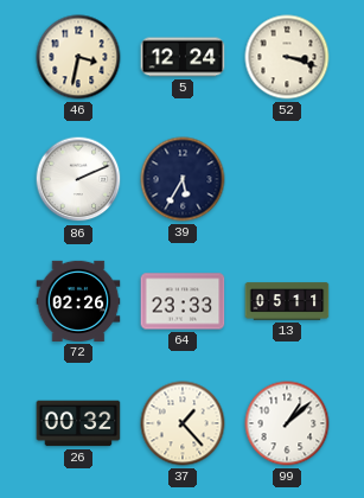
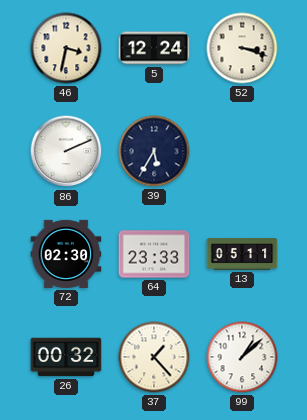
72: 02:26 -> 02:30
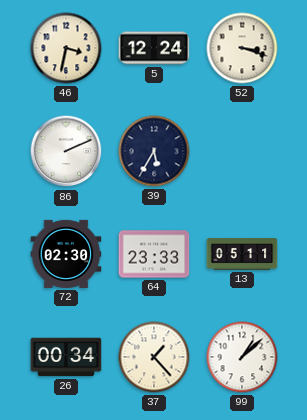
26: 00:32 -> 00:34
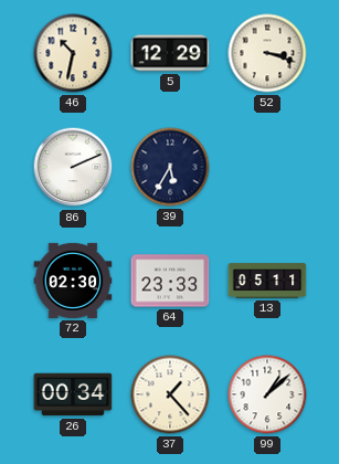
46: 3:32 -> 10:32
5: 12:24 -> 12:29
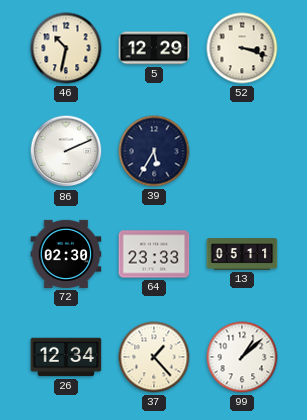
26: 00:34 -> 12:34
